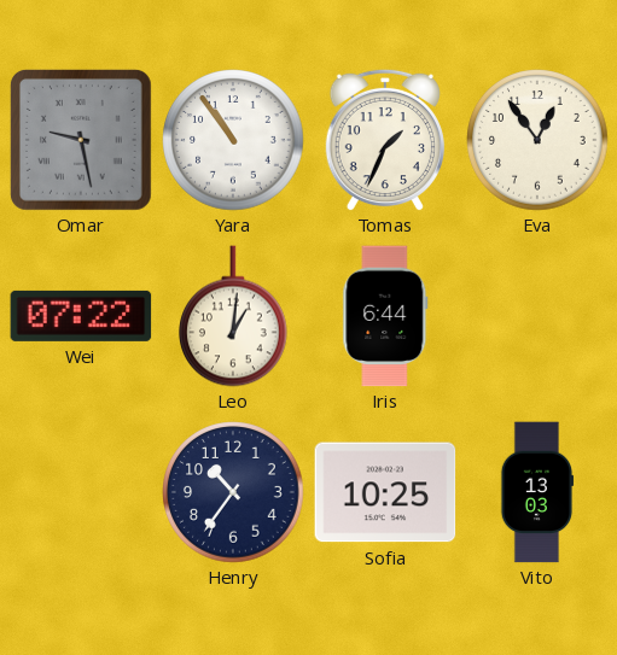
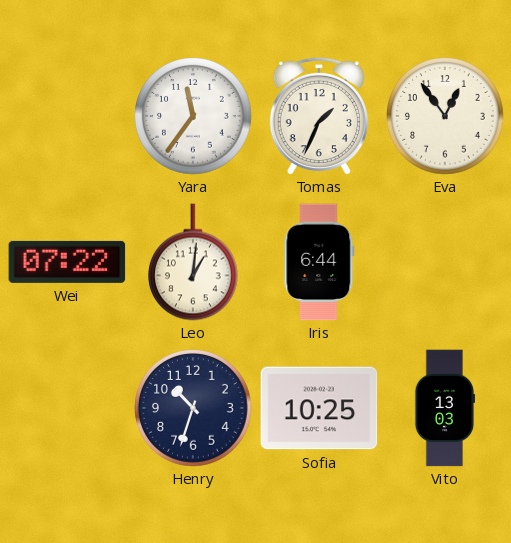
Omar: 9:28 -> none
Yara: 10:54 -> 11:36
Henry: 10:36 -> 10:33
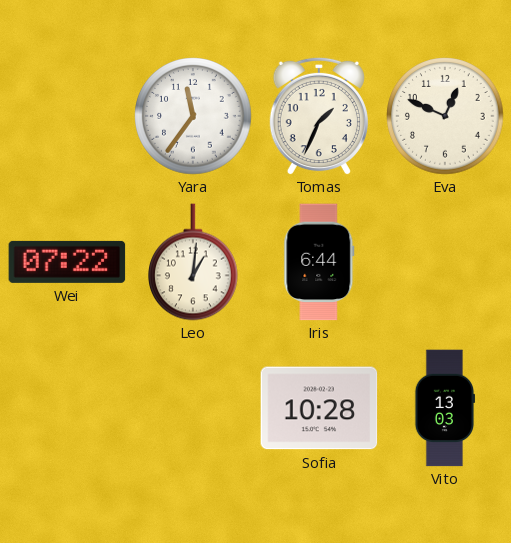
Eva: 12:54 -> 12:49
Henry: 10:33 -> none
Sofia: 10:25 -> 10:28
